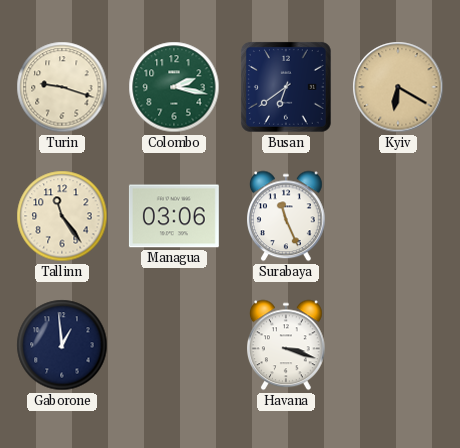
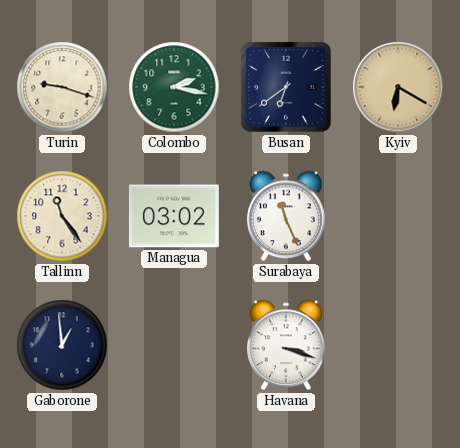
Managua: 03:06 -> 03:02
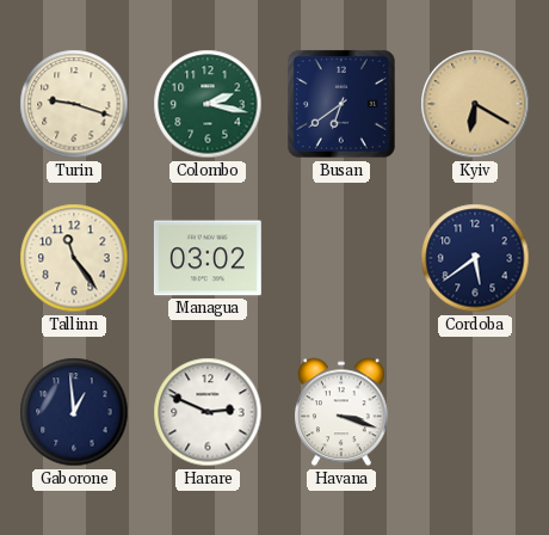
Surabaya: 11:26 -> none
Cordoba: none -> 5:39
Harare: none -> 2:49
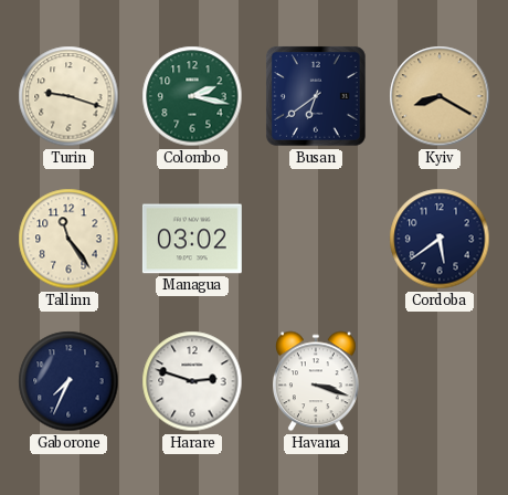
Kyiv: 6:20 -> 8:20
Gaborone: 12:59 -> 7:34
Harare: 2:49 -> 2:48
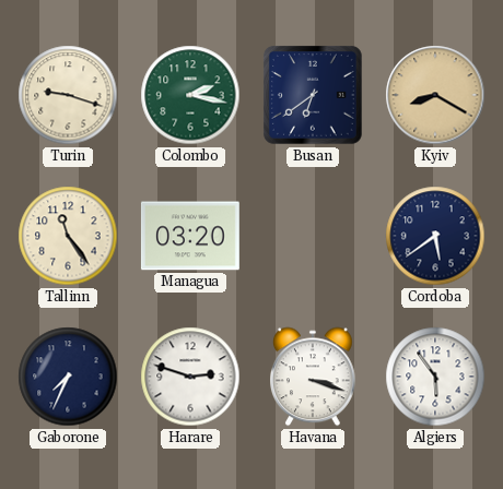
Managua: 03:02 -> 03:20
Algiers: none -> 5:54
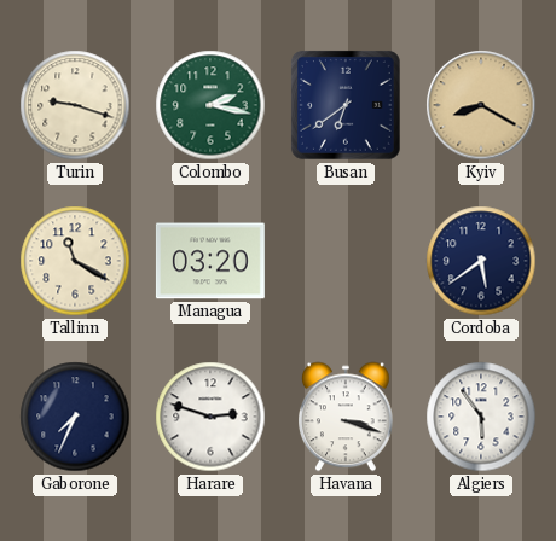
Tallinn: 11:24 -> 11:20
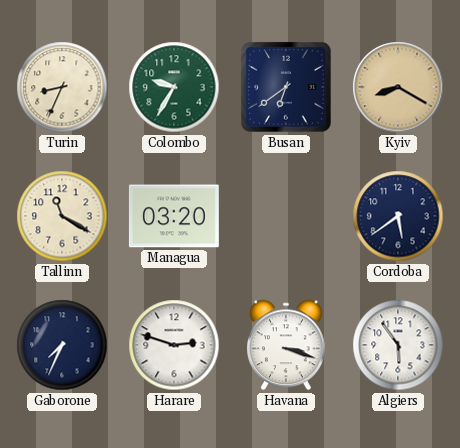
Turin: 9:18 -> 8:34
Colombo: 2:17 -> 9:35
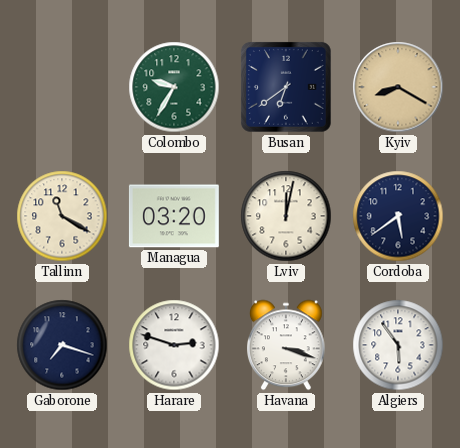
Turin: 8:34 -> none
Lviv: none -> 12:02
Gaborone: 7:34 -> 7:18
